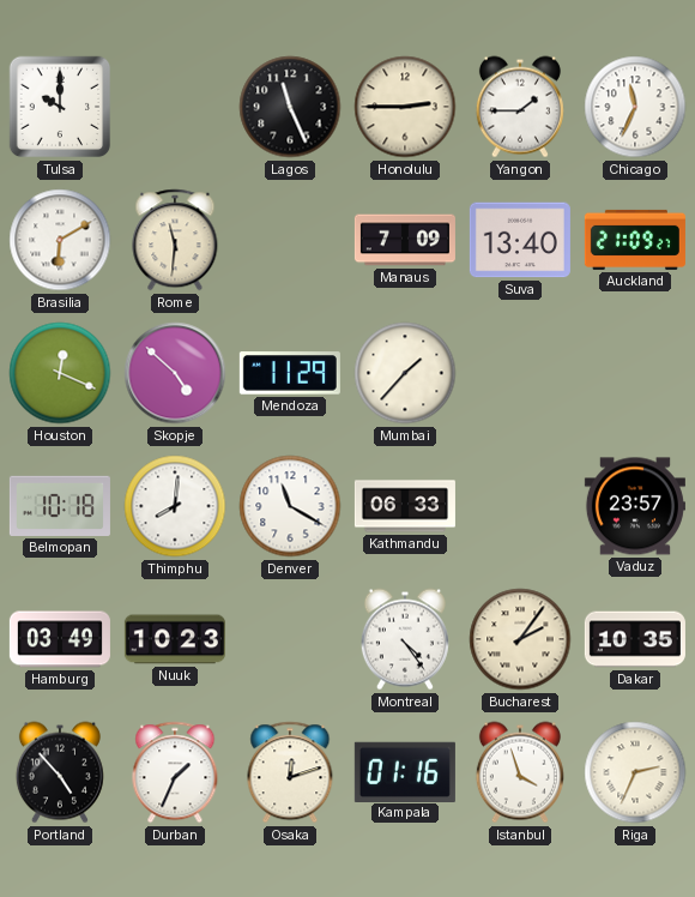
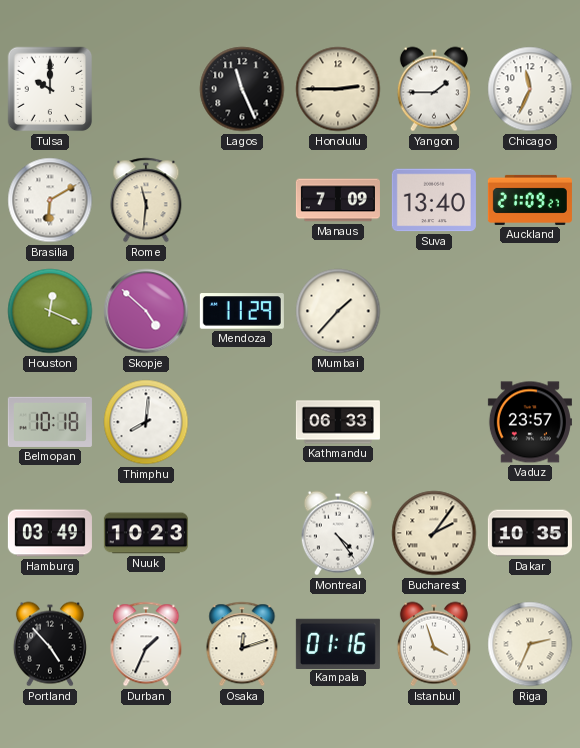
Denver: 11:20 -> none
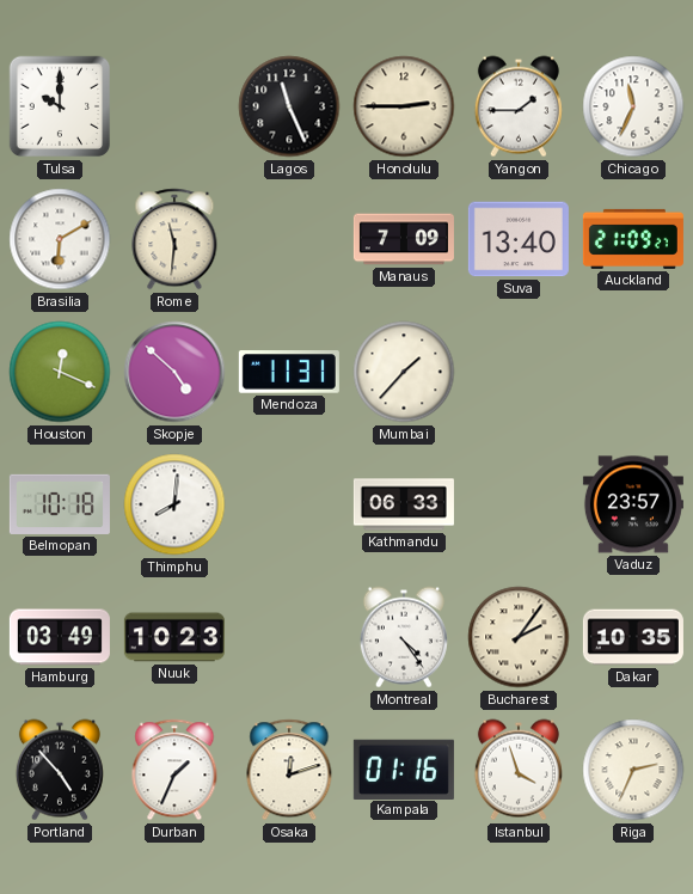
Mendoza: 11:29 -> 11:31
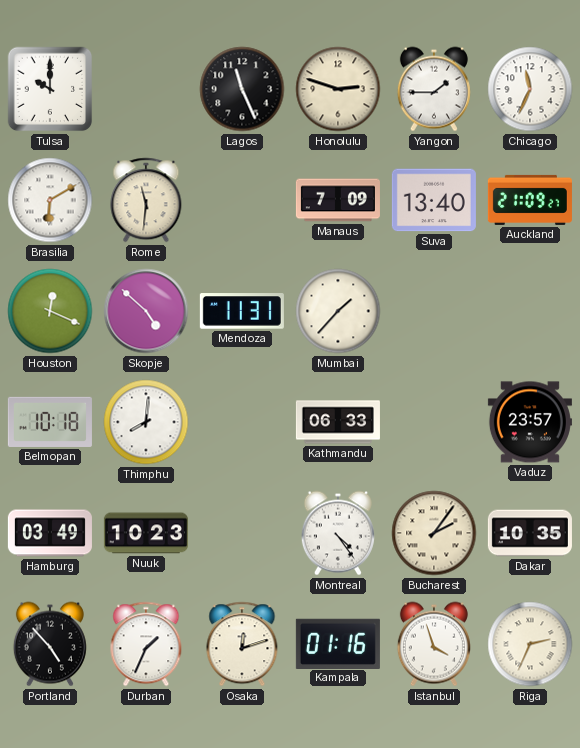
Honolulu: 2:45 -> 2:48
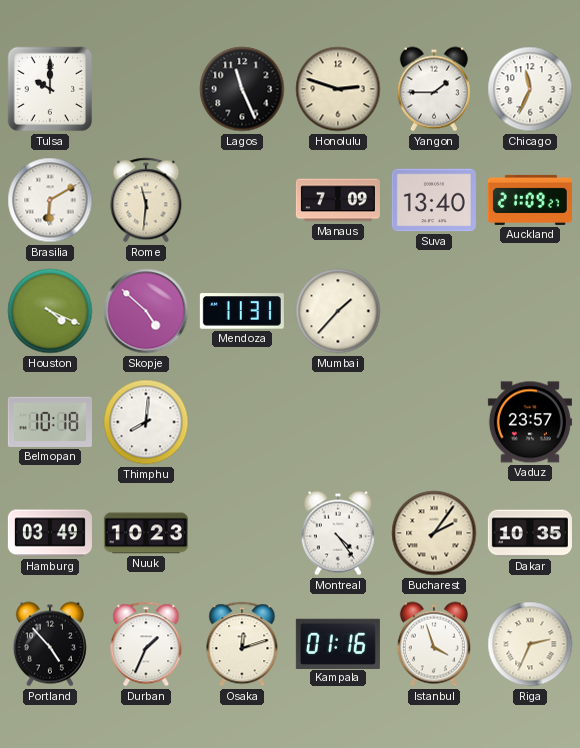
Houston: 12:19 -> 4:19
Kathmandu: 06:33 -> none
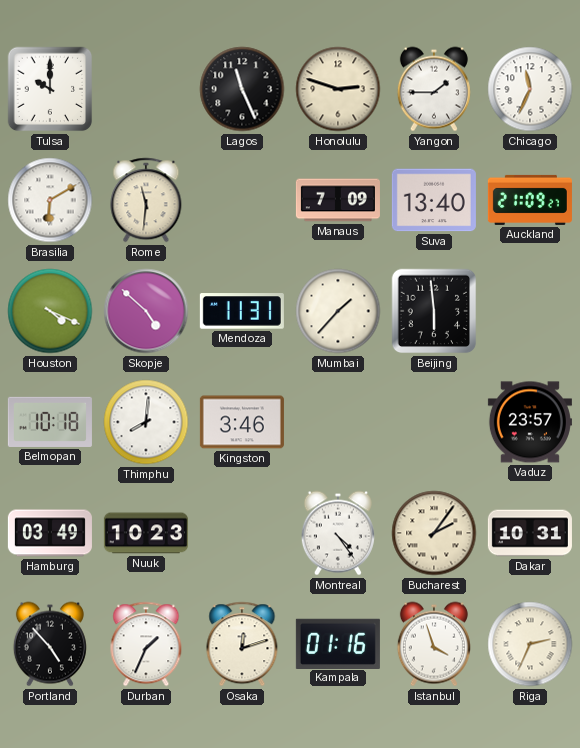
Beijing: none -> 5:59
Kingston: none -> 3:46
Dakar: 10:35 -> 10:31
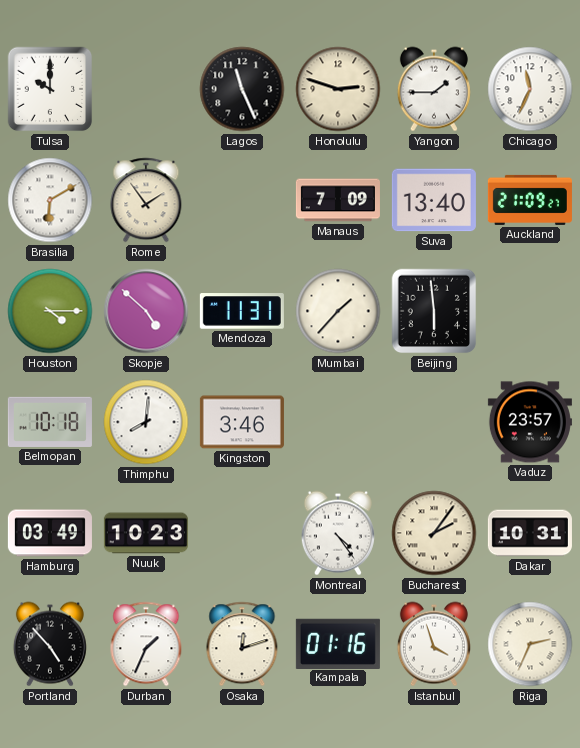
Rome: 11:31 -> 1:54
Houston: 4:19 -> 4:15
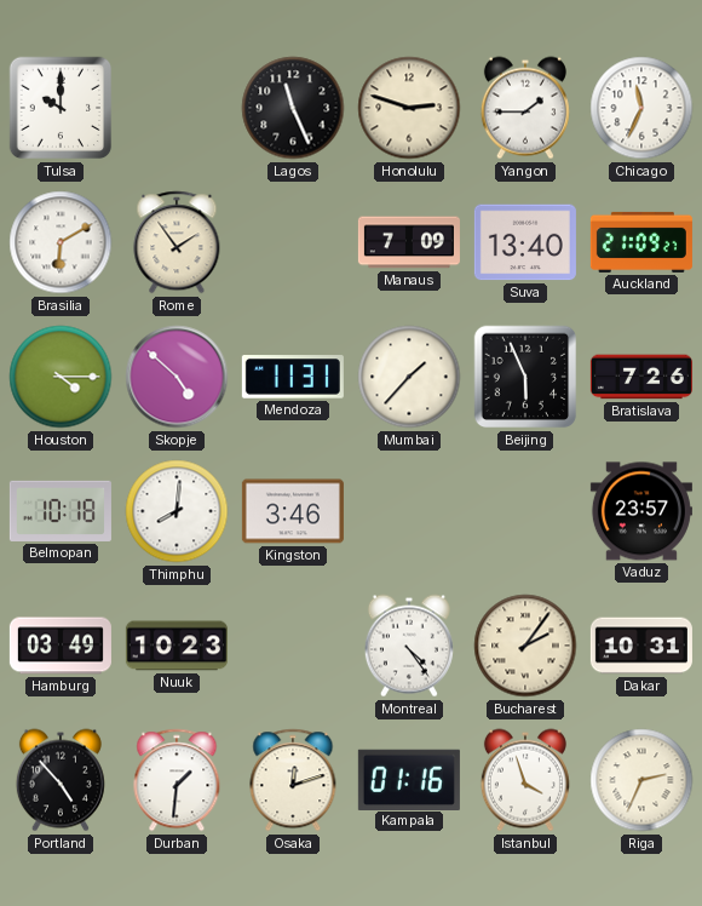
Beijing: 5:59 -> 5:56
Bratislava: none -> 7:26
Durban: 1:34 -> 1:31
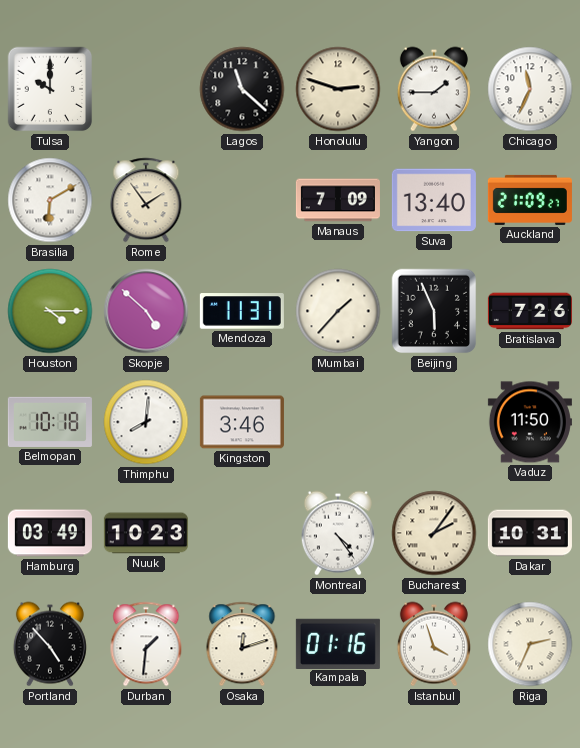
Lagos: 11:26 -> 11:22
Vaduz: 23:57 -> 11:50
